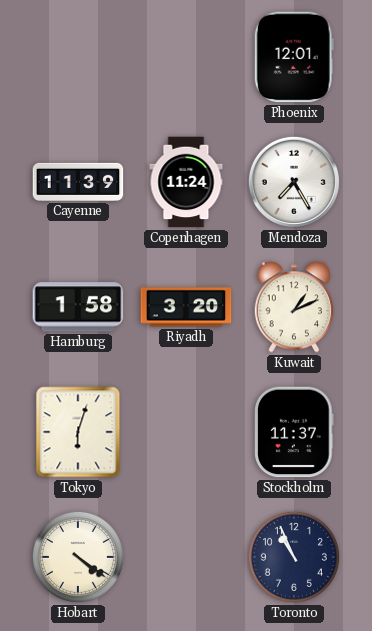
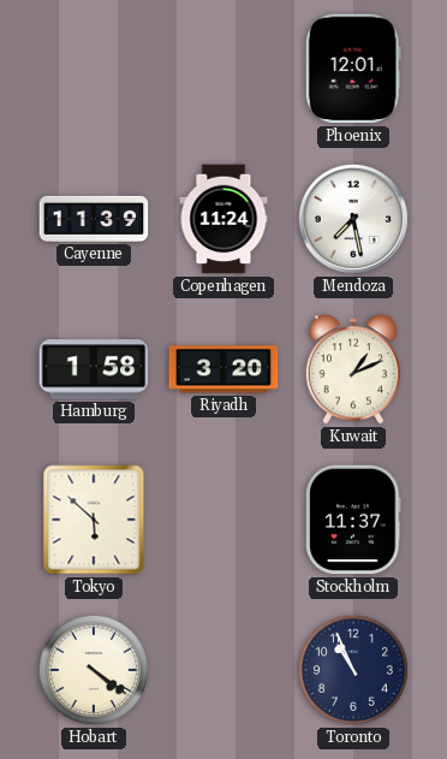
Mendoza: 7:25 -> 7:28
Tokyo: 6:03 -> 5:52
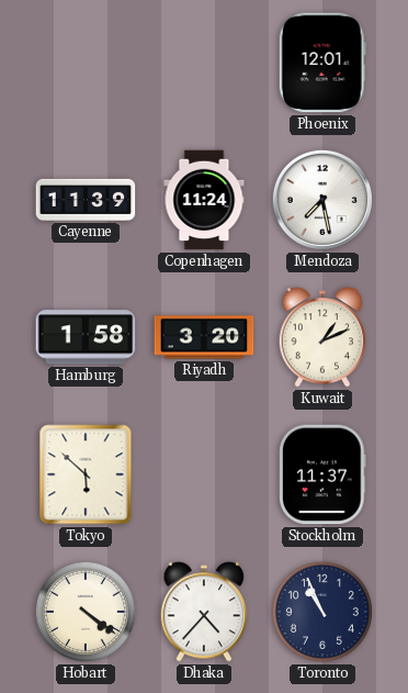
Dhaka: none -> 4:37
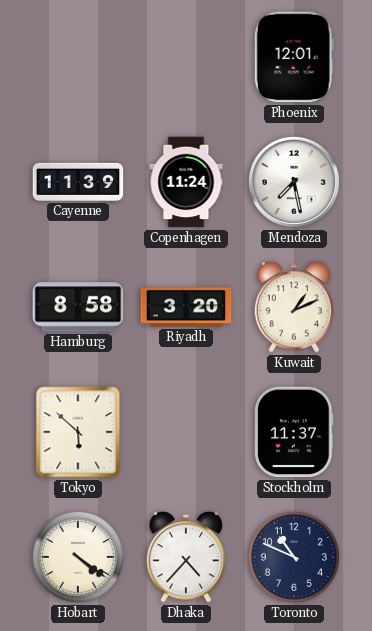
Hamburg: 1:58 -> 8:58
Toronto: 10:56 -> 10:49
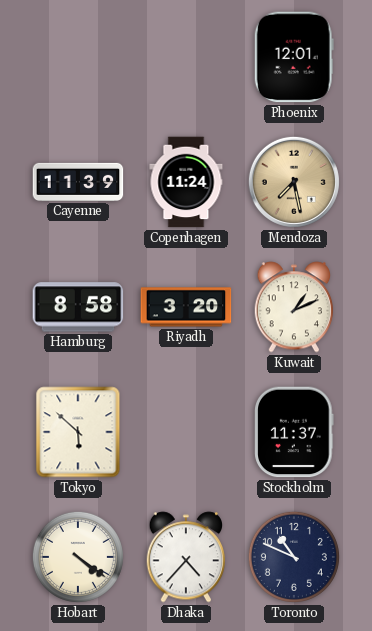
Mendoza dial: white -> champagne
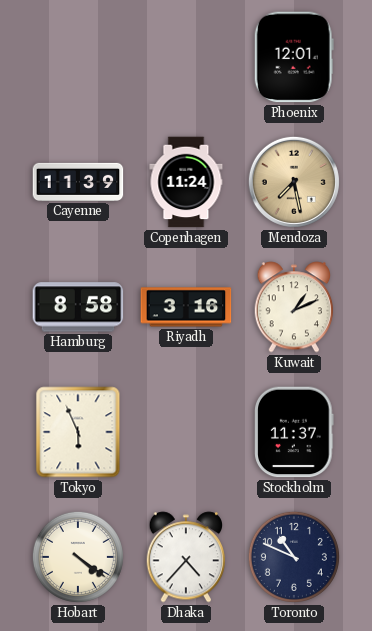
Riyadh: 3:20 -> 3:16
Tokyo: 5:52 -> 5:56
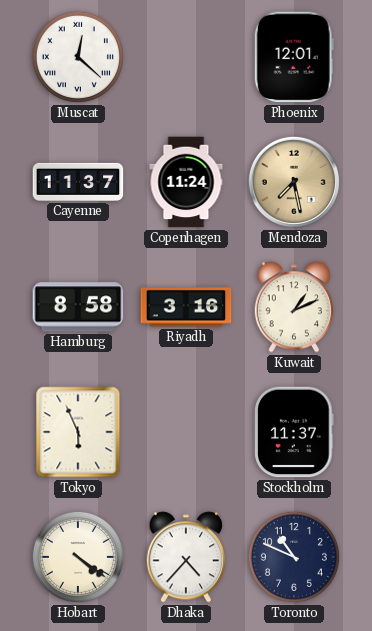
Muscat: none -> 12:22
Cayenne: 11:39 -> 11:37
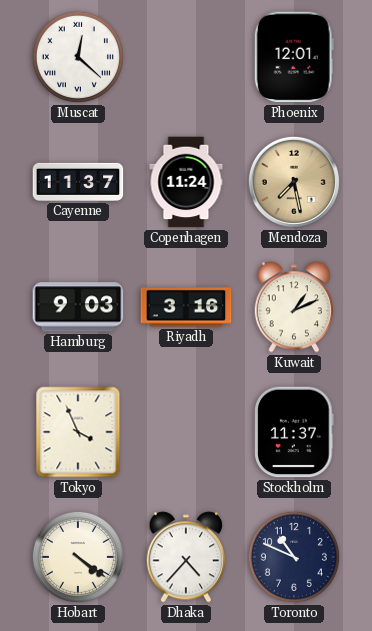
Hamburg: 8:58 -> 9:03
Tokyo: 5:56 -> 3:56
